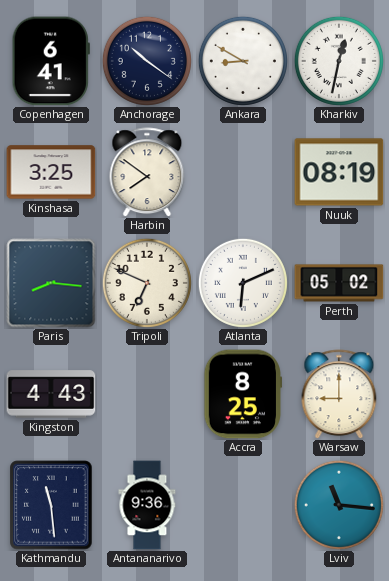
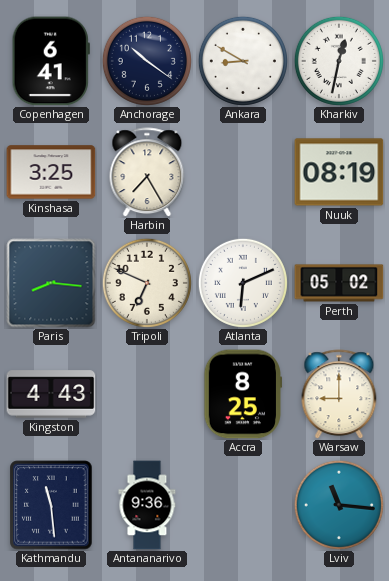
Harbin: 7:51 -> 7:25
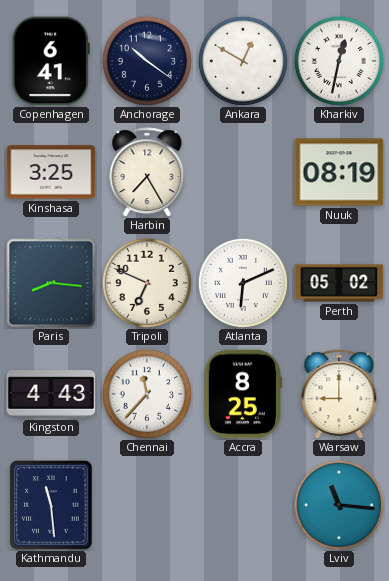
Ankara: 8:50 -> 12:50
Chennai: none -> 11:37
Antananarivo: 9:36 -> none
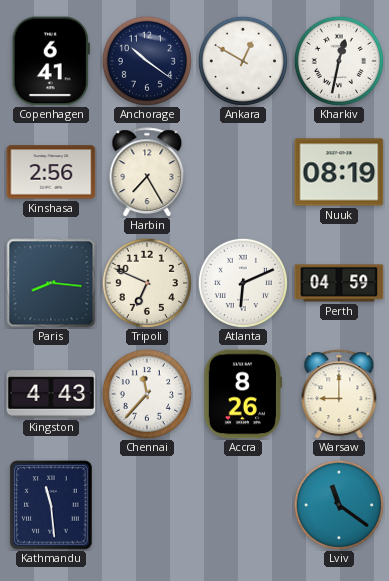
Kinshasa: 3:25 -> 2:56
Perth: 05:02 -> 04:59
Accra: 8:25 -> 8:26
Lviv: 11:16 -> 11:21
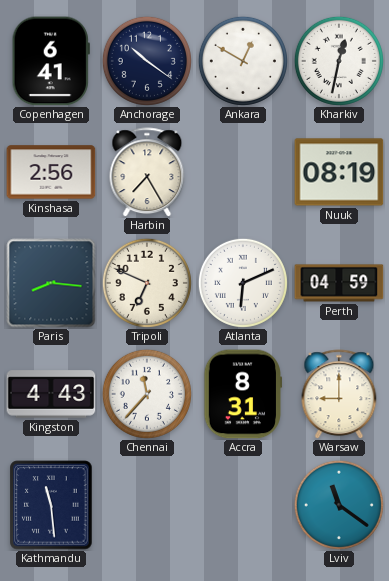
Accra: 8:26 -> 8:31
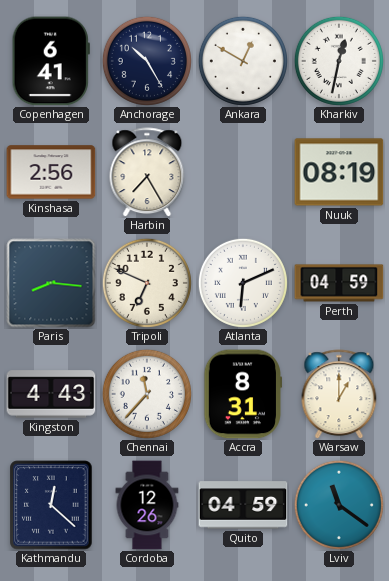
Anchorage: 10:21 -> 10:25
Warsaw: 9:00 -> 1:00
Kathmandu: 11:29 -> 12:22
Cordoba: none -> 12:26
Quito: none -> 04:59
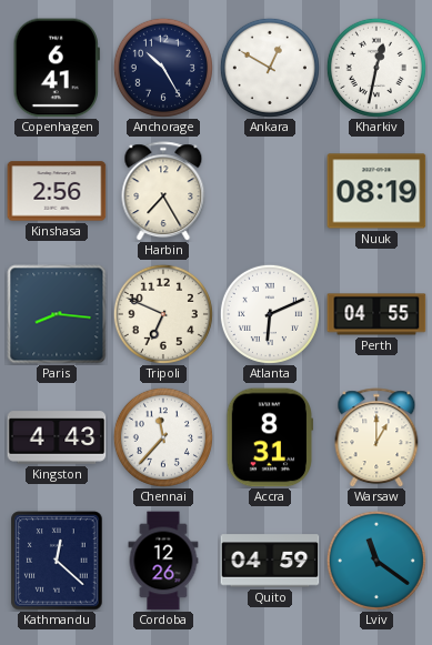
Perth: 04:59 -> 04:55
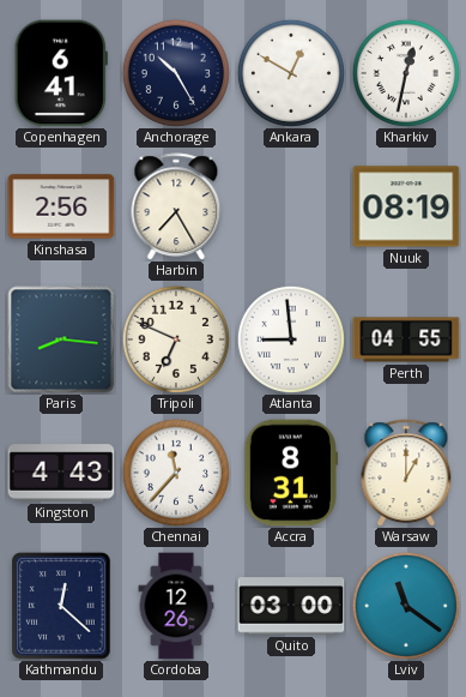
Atlanta: 6:11 -> 8:59
Quito: 04:59 -> 03:00
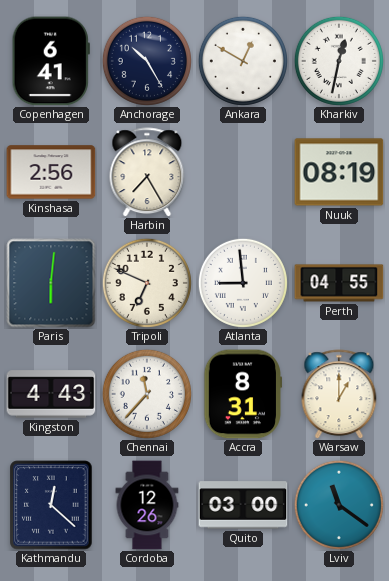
Paris: 8:16 -> 6:01
